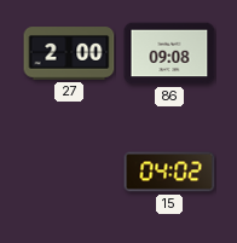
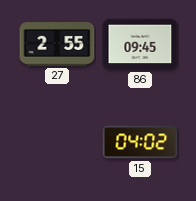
27: 2:00 -> 2:55
86: 09:08 -> 09:45
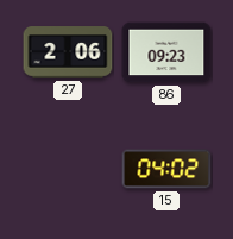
27: 2:55 -> 2:06
86: 09:45 -> 09:23
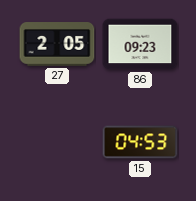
27: 2:06 -> 2:05
15: 04:02 -> 04:53
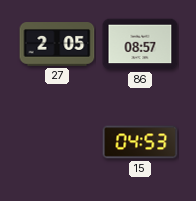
86: 09:23 -> 08:57
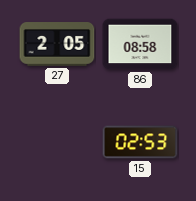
86: 08:57 -> 08:58
15: 04:53 -> 02:53
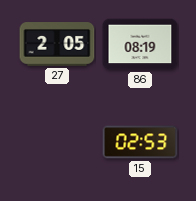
86: 08:58 -> 08:19
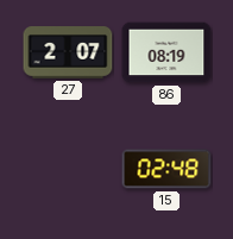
27: 2:05 -> 2:07
15: 02:53 -> 02:48
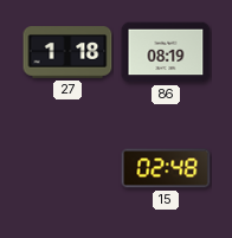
27: 2:07 -> 1:18
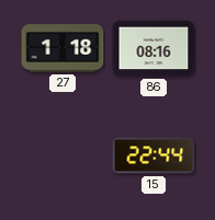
86: 08:19 -> 08:16
15: 02:48 -> 22:44
